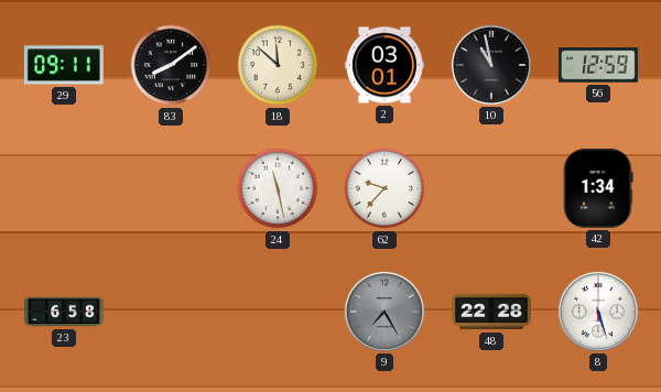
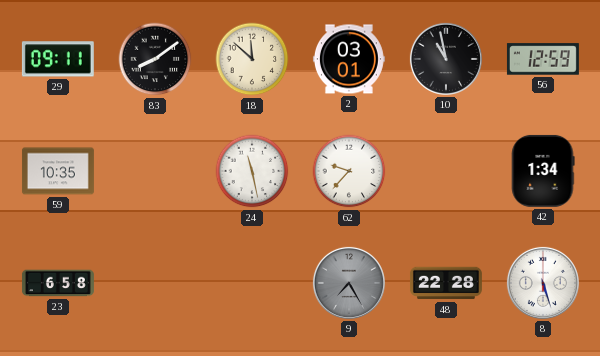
59: none -> 10:35
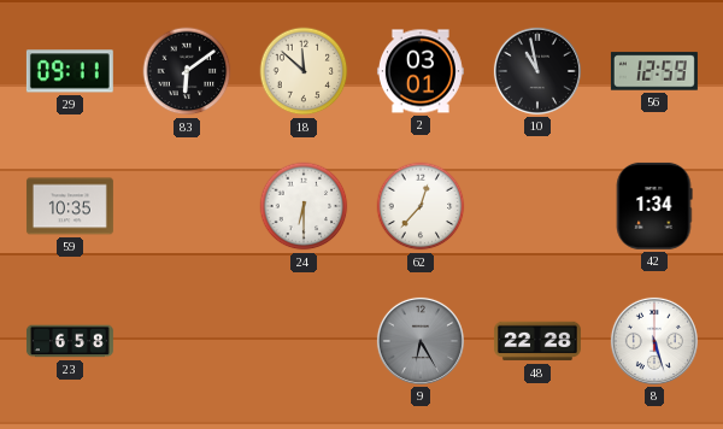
83: 8:09 -> 6:09
24: 11:28 -> 6:30
62: 9:37 -> 12:37
9: 7:25 -> 6:25
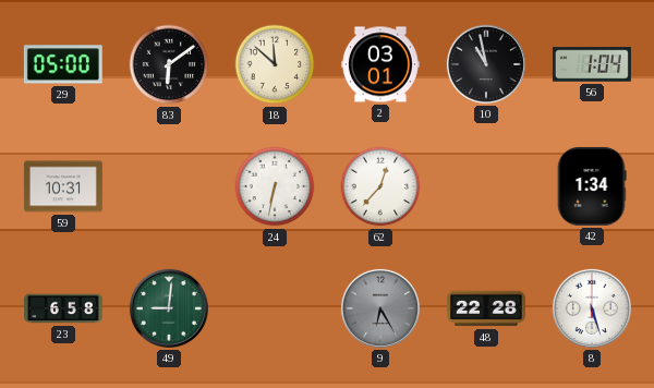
29: 09:11 -> 05:00
56: 12:59 -> 1:04
59: 10:35 -> 10:31
24: 6:30 -> 6:32
49: none -> 9:01
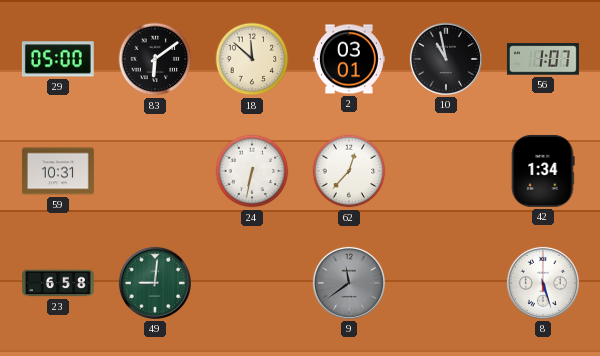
56: 1:04 -> 1:07
9: 6:25 -> 11:39
48: 22:28 -> none
